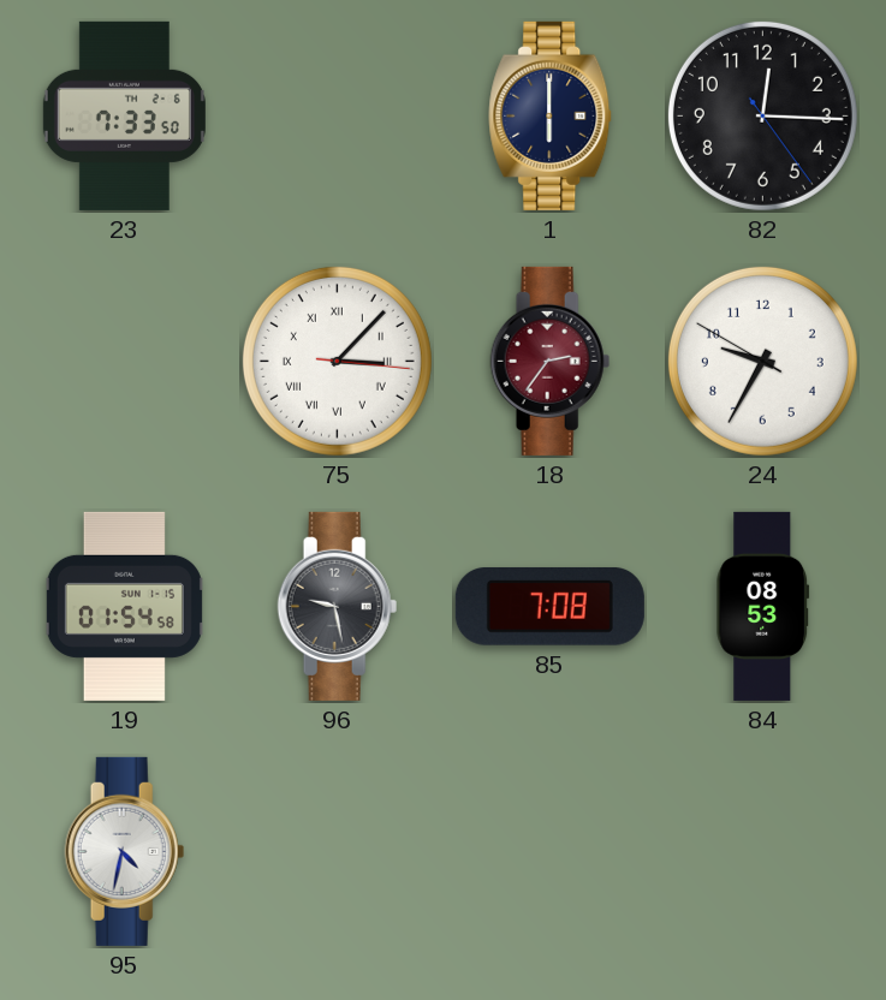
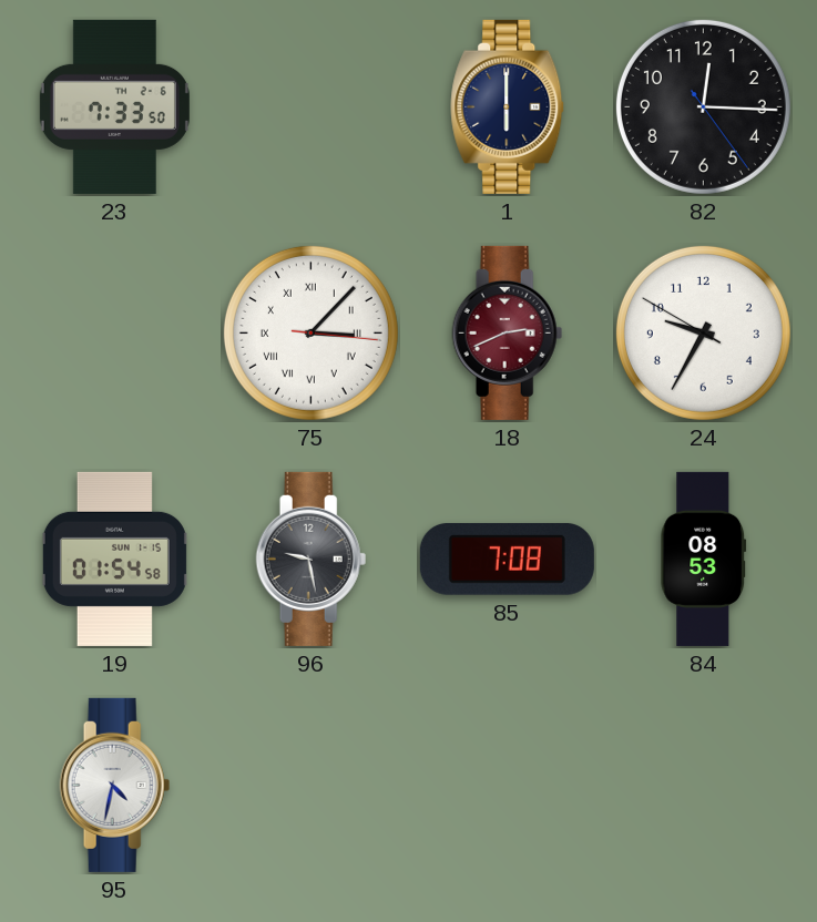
18: 2:36 -> 2:41
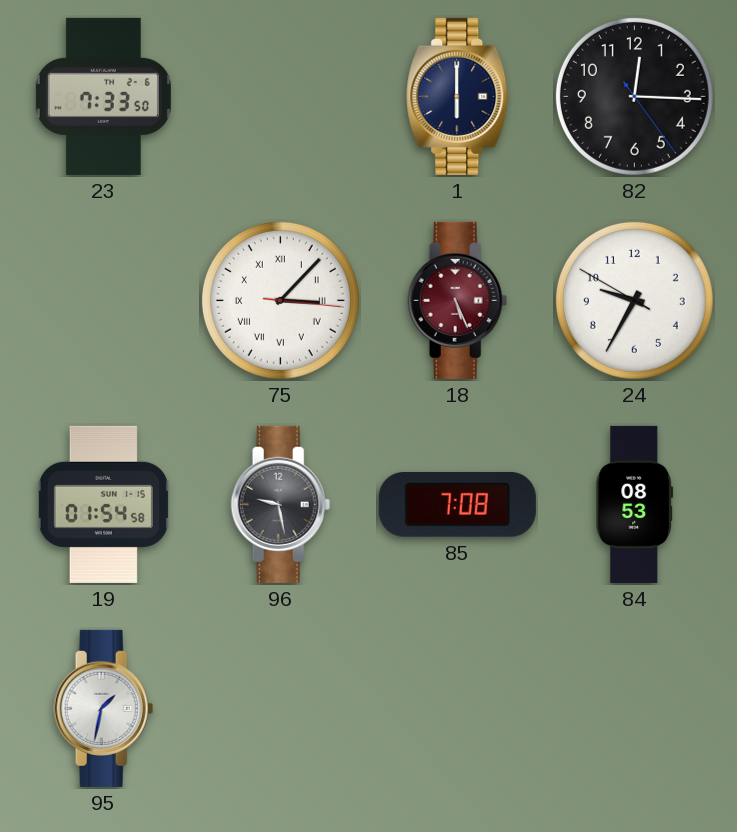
18: 2:41 -> 5:26
95: 4:32 -> 1:32
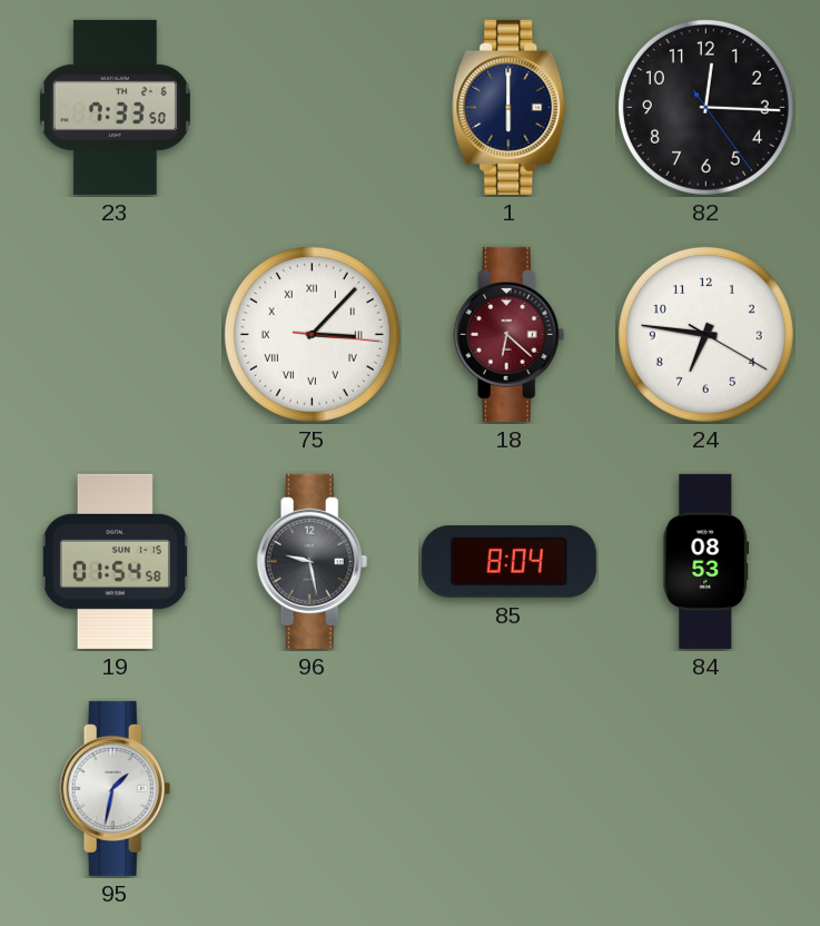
18: 5:26 -> 6:22
24: 9:34 -> 6:46
85: 7:08 -> 8:04
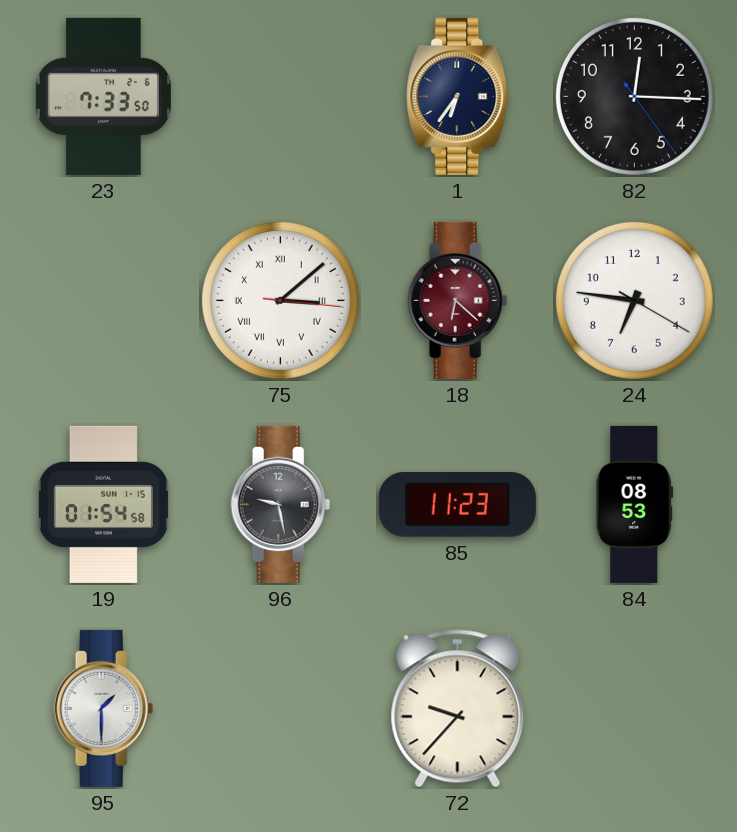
1: 6:00 -> 6:36
75: 3:07 -> 3:08
85: 8:04 -> 11:23
95: 1:32 -> 1:30
72: none -> 9:37
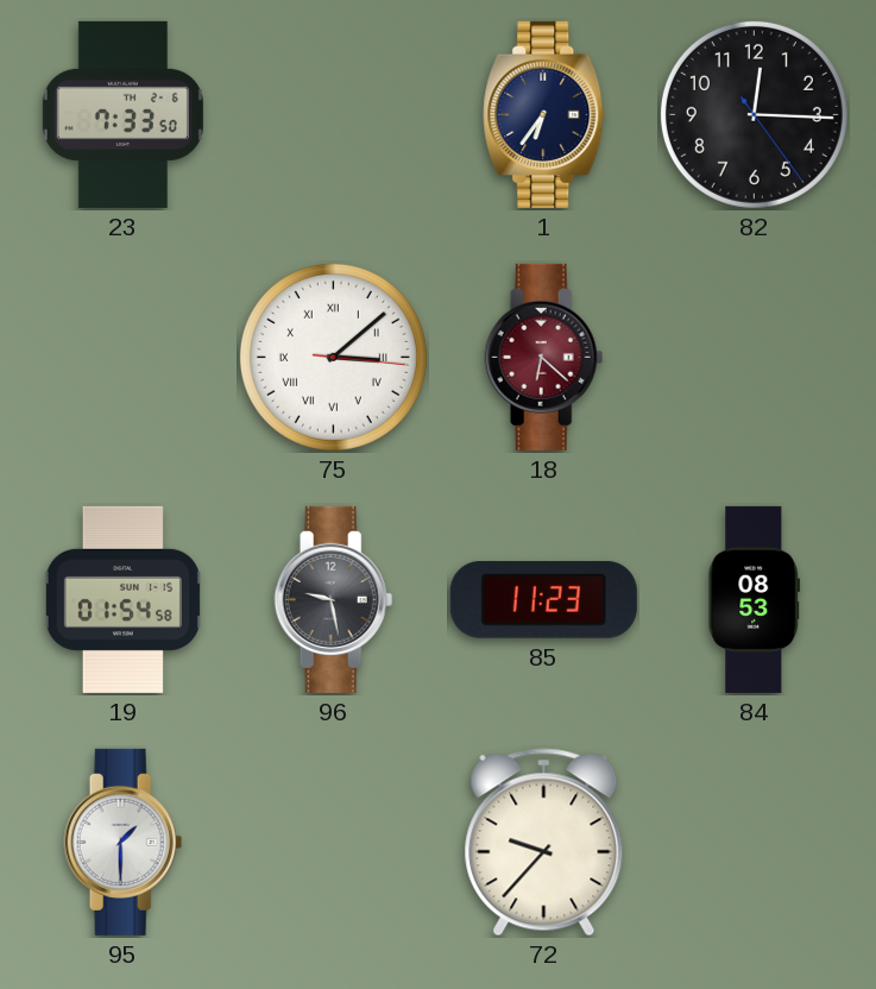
24: 6:46 -> none
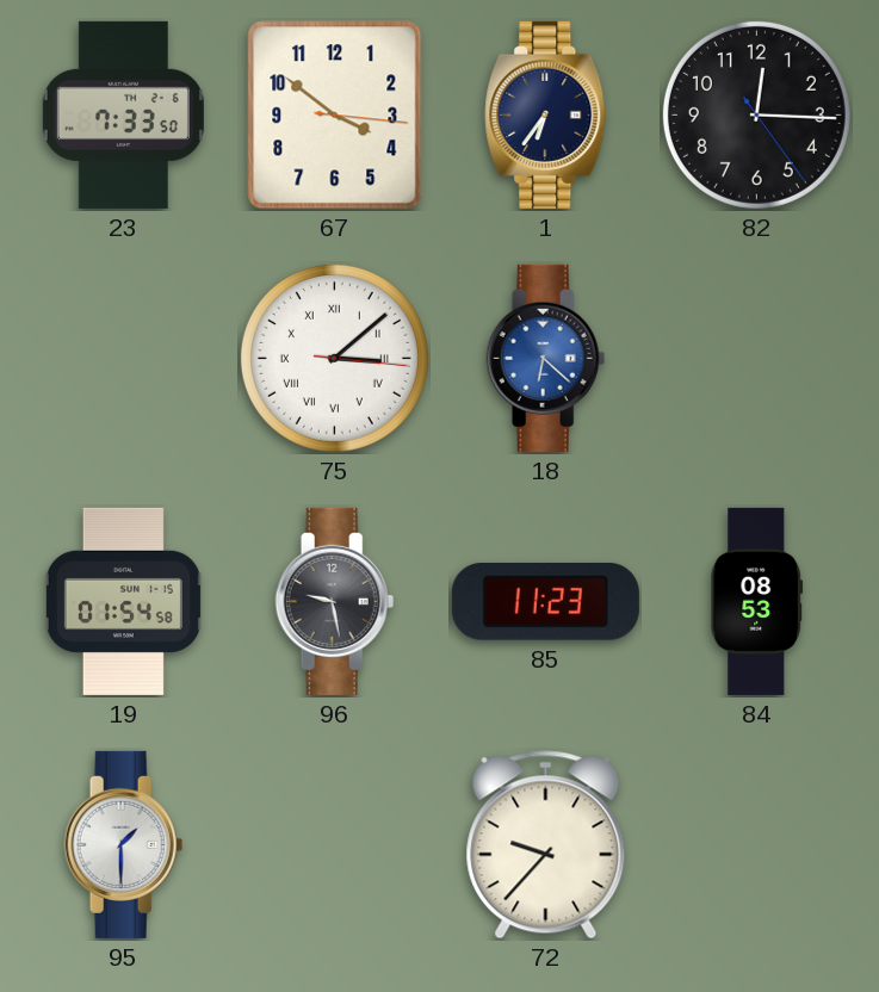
67: none -> 3:51
18 dial: burgundy -> blue
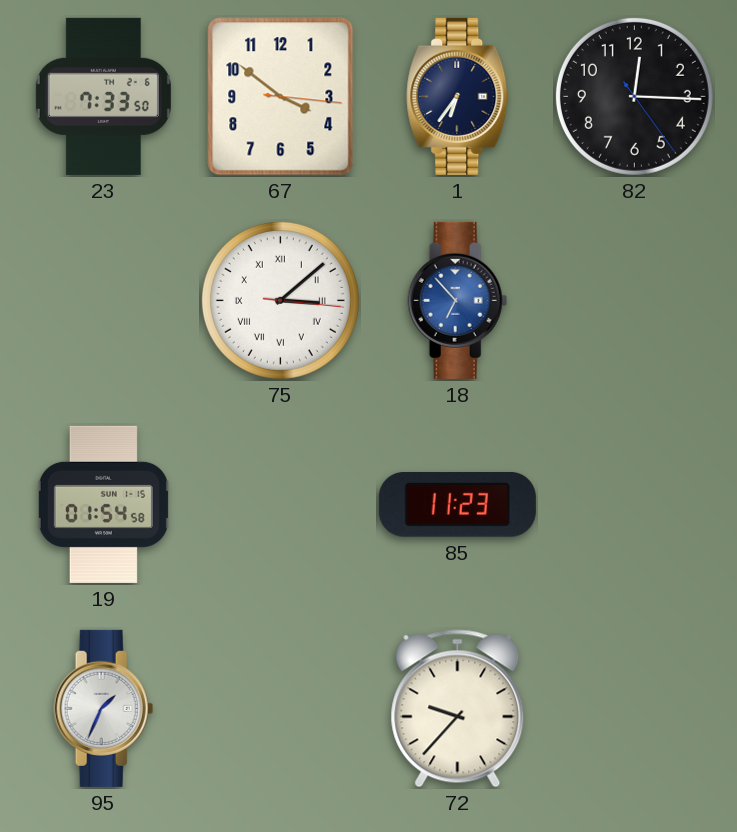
18: 6:22 -> 6:53
96: 9:28 -> none
84: 08:53 -> none
95: 1:30 -> 1:34
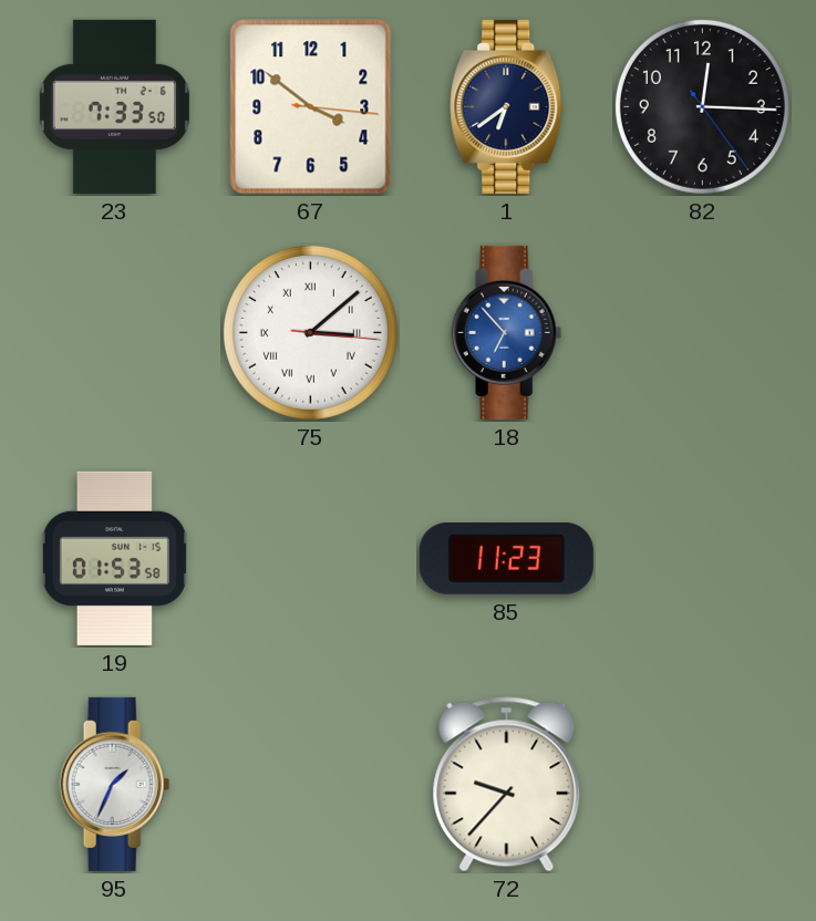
1: 6:36 -> 6:39
19: 01:54 -> 01:53
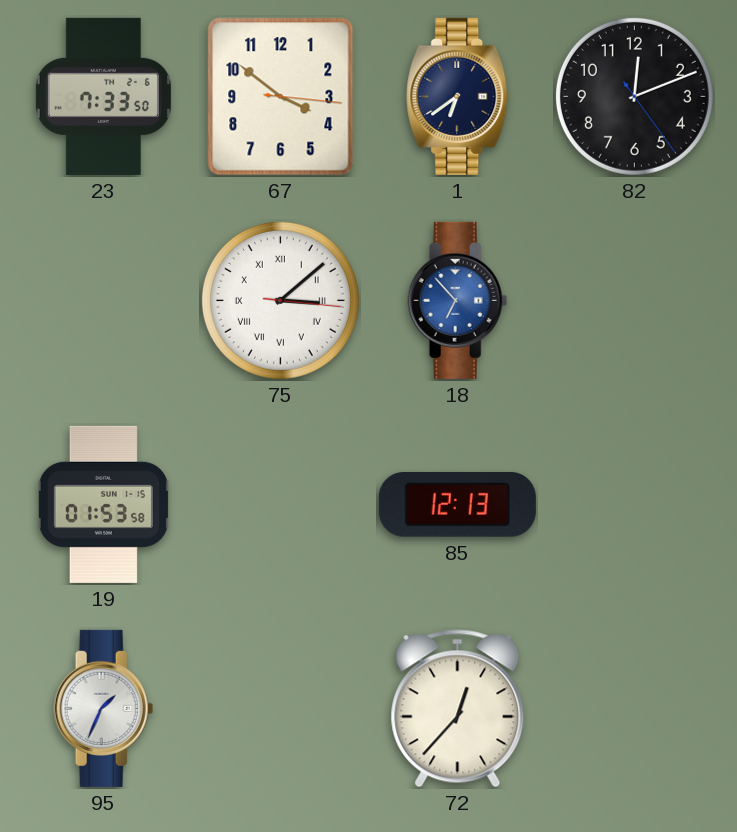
82: 12:15 -> 12:11
85: 11:23 -> 12:13
72: 9:37 -> 12:37
